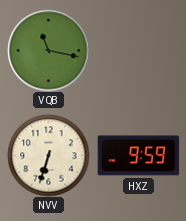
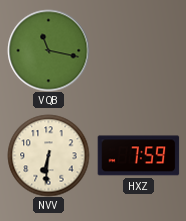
NVV: 6:33 -> 6:31
HXZ: 9:59 -> 7:59
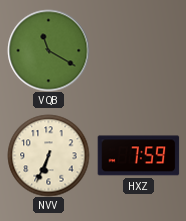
VQB: 11:17 -> 11:20
NVV: 6:31 -> 6:34
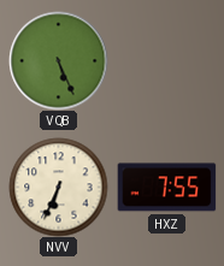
VQB: 11:20 -> 5:26
HXZ: 7:59 -> 7:55
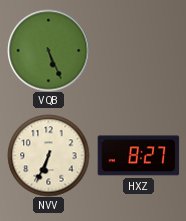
HXZ: 7:55 -> 8:27
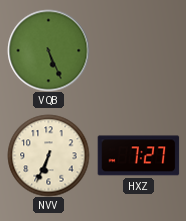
HXZ: 8:27 -> 7:27
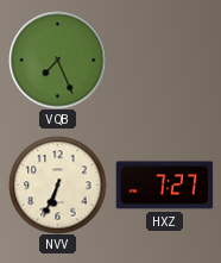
VQB: 5:26 -> 7:26
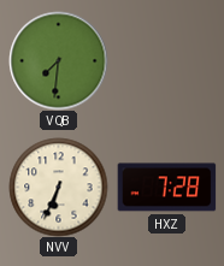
VQB: 7:26 -> 7:31
HXZ: 7:27 -> 7:28
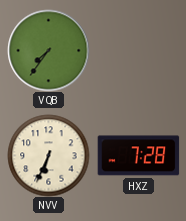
VQB: 7:31 -> 7:36
